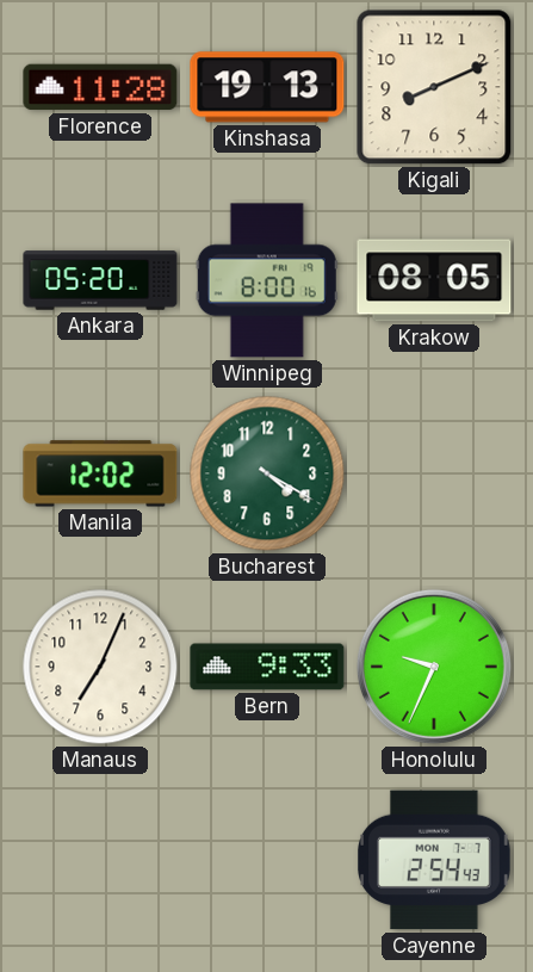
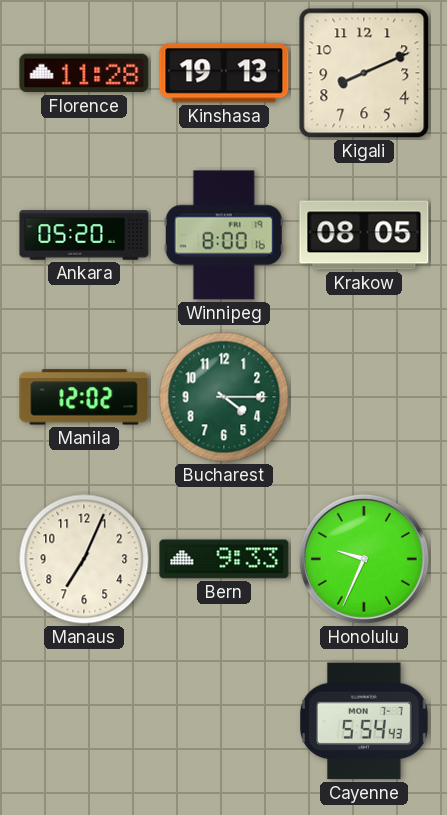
Bucharest: 4:20 -> 4:15
Cayenne: 2:54 -> 5:54
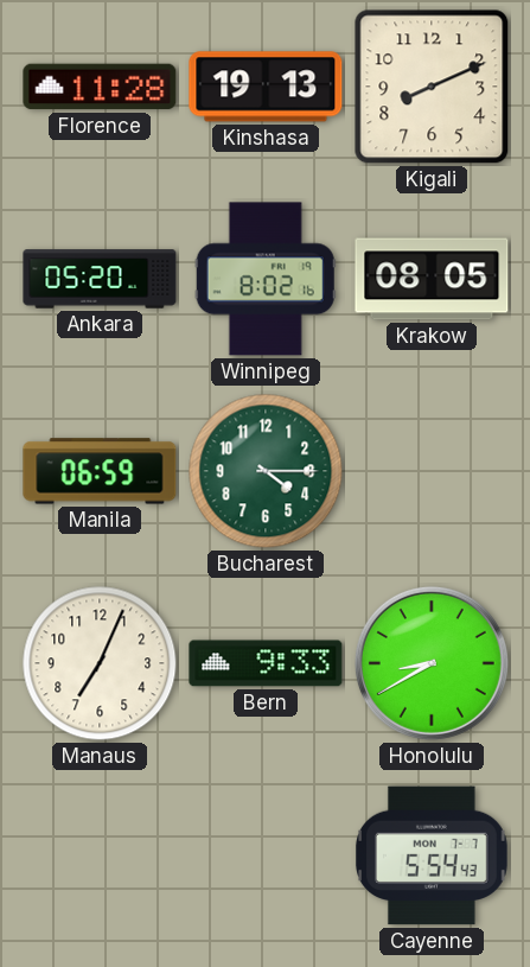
Winnipeg: 8:00 -> 8:02
Manila: 12:02 -> 06:59
Honolulu: 9:34 -> 8:40
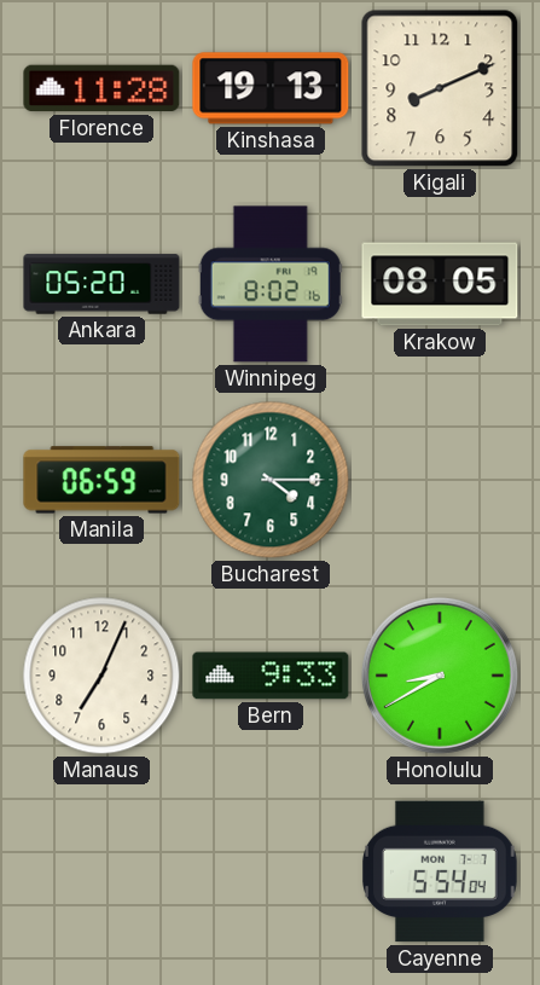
Cayenne: 5:54:43 -> 5:54:04
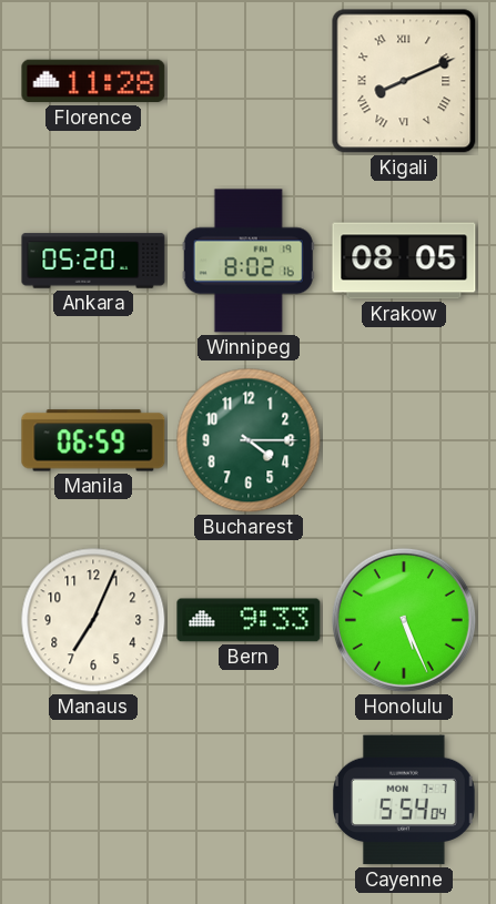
Kinshasa: 19:13 -> none
Kigali numerals: Arabic -> Roman
Honolulu: 8:40 -> 5:26
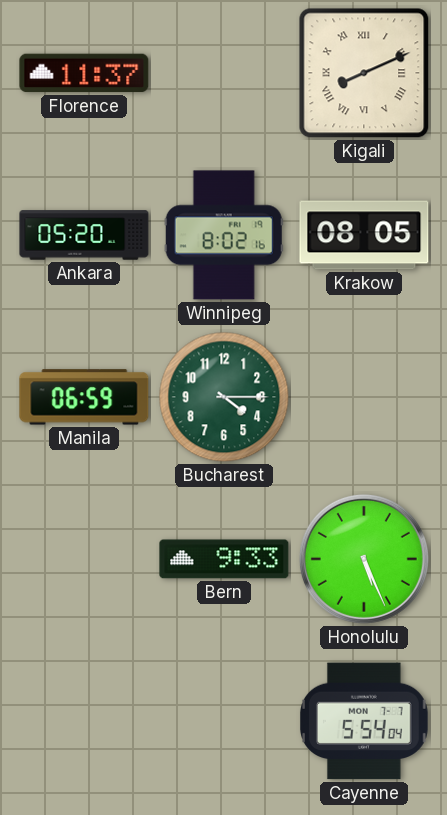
Florence: 11:28 -> 11:37
Manaus: 7:04 -> none
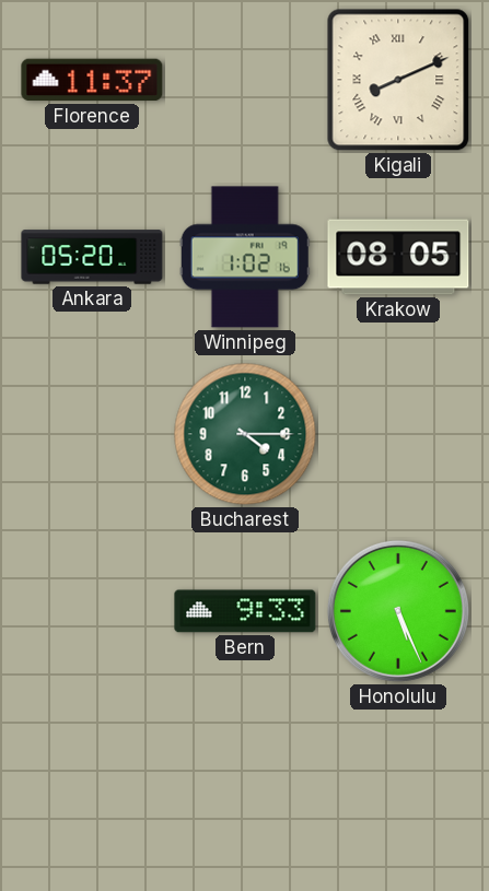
Winnipeg: 8:02 -> 1:02
Manila: 06:59 -> none
Cayenne: 5:54 -> none
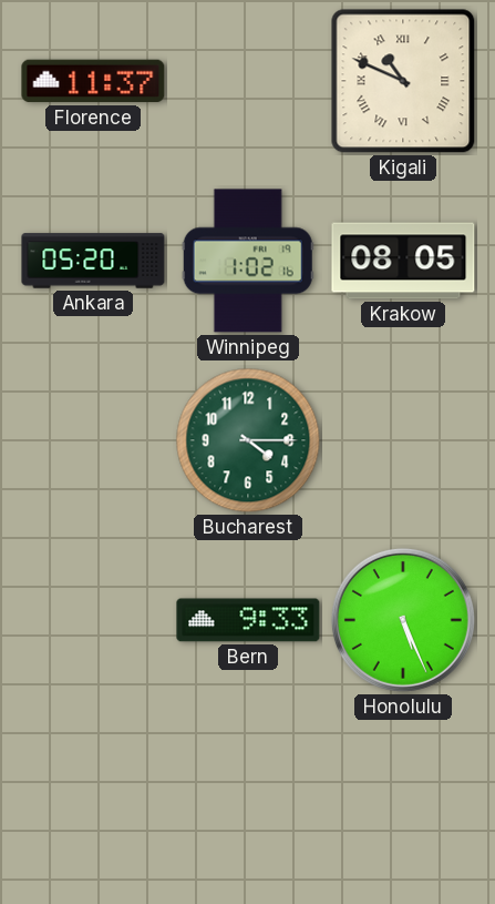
Kigali: 8:11 -> 10:49
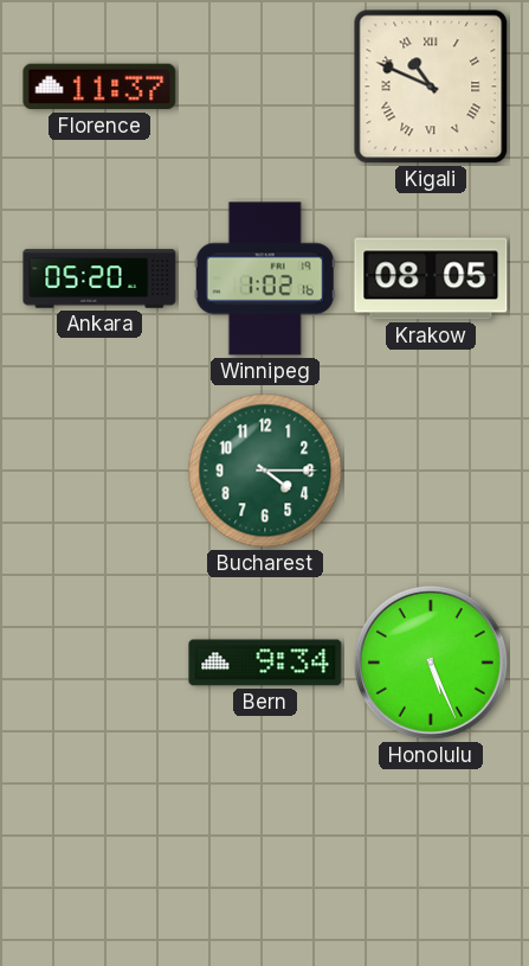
Bern: 9:33 -> 9:34
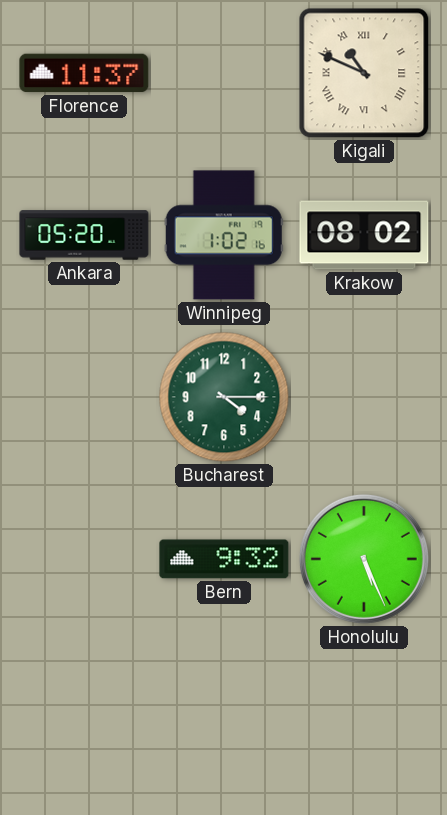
Krakow: 08:05 -> 08:02
Bern: 9:34 -> 9:32
